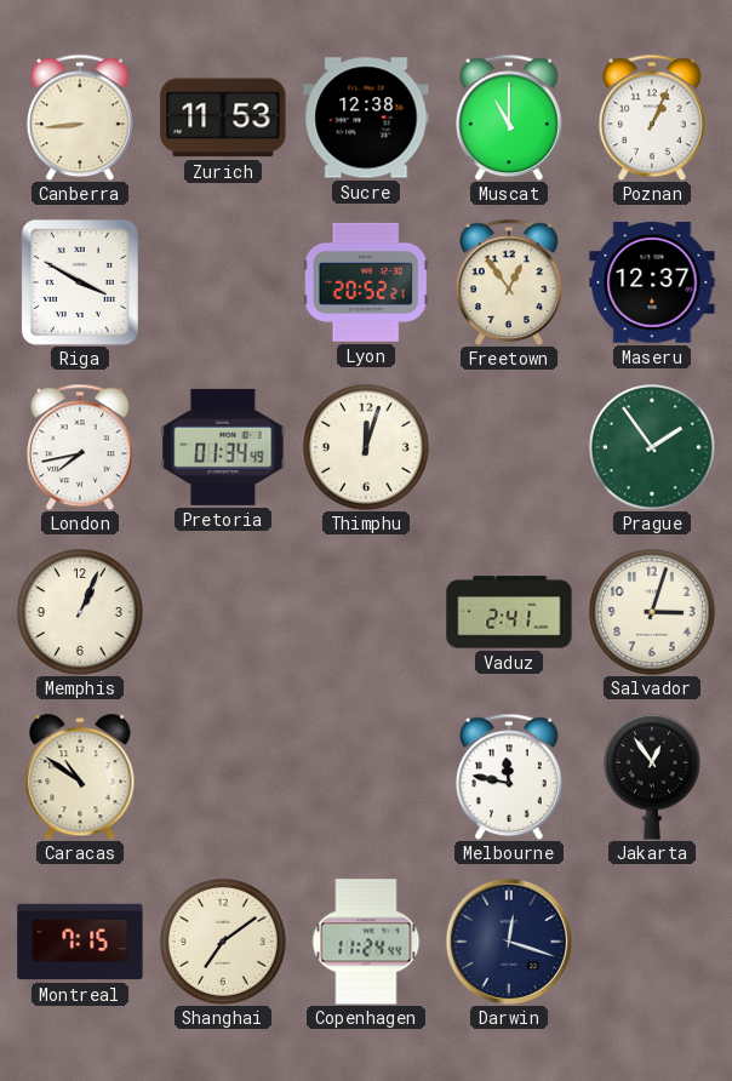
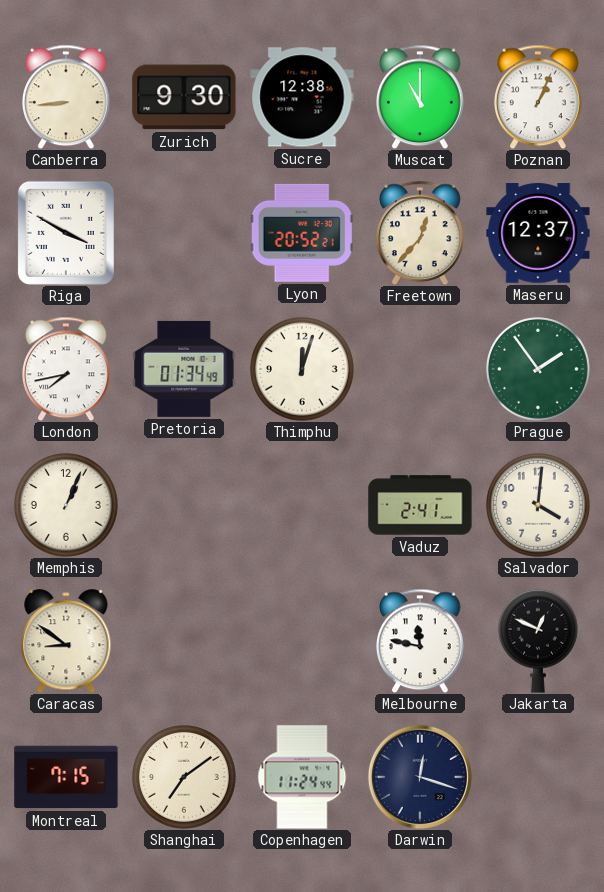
Zurich: 11:53 -> 9:30
Freetown: 12:54 -> 12:37
Salvador: 3:03 -> 4:01
Caracas: 10:51 -> 8:51
Jakarta: 12:54 -> 12:49
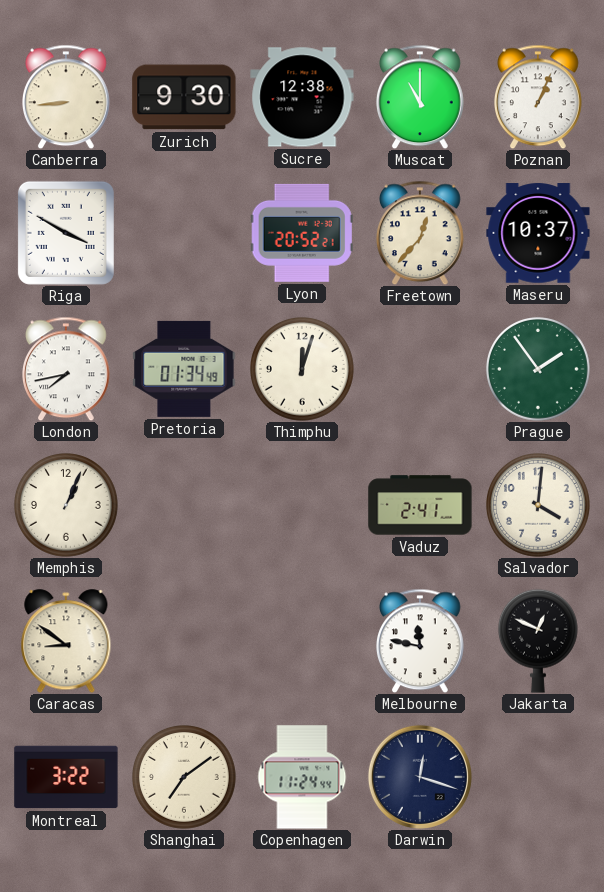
Maseru: 12:37 -> 10:37
Montreal: 7:15 -> 3:22
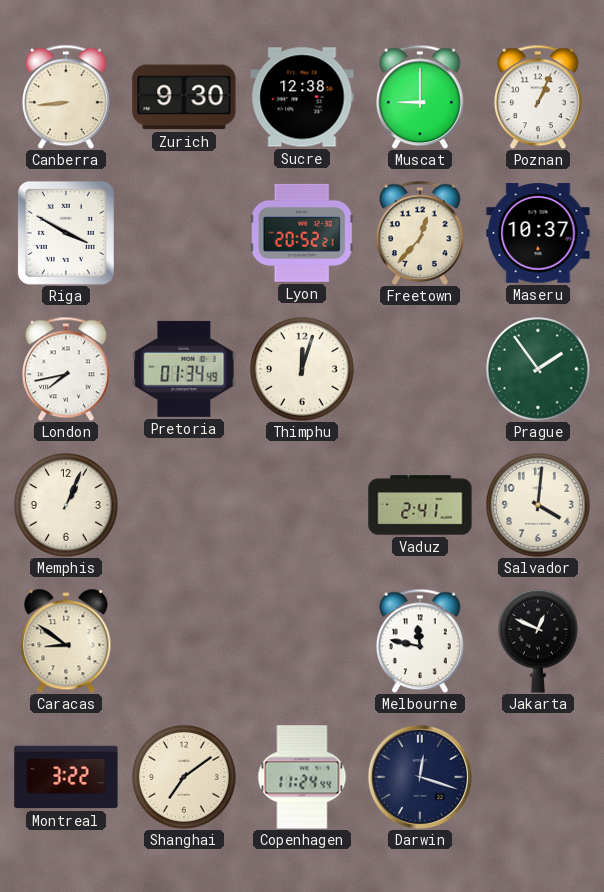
Muscat: 11:00 -> 9:00
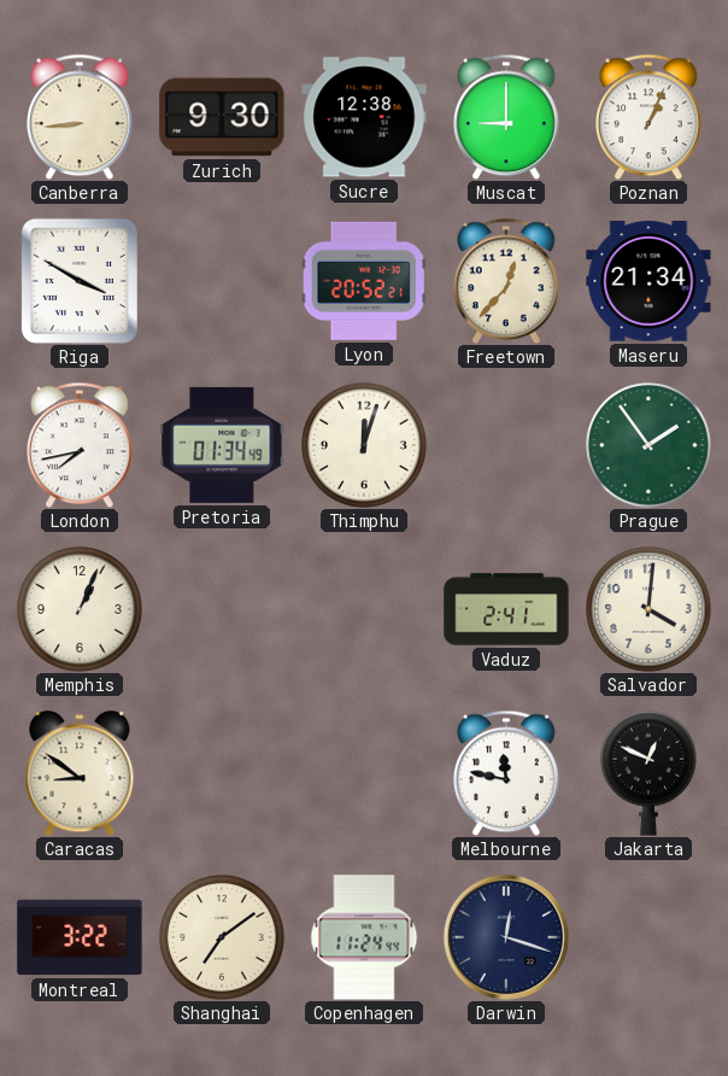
Maseru: 10:37 -> 21:34
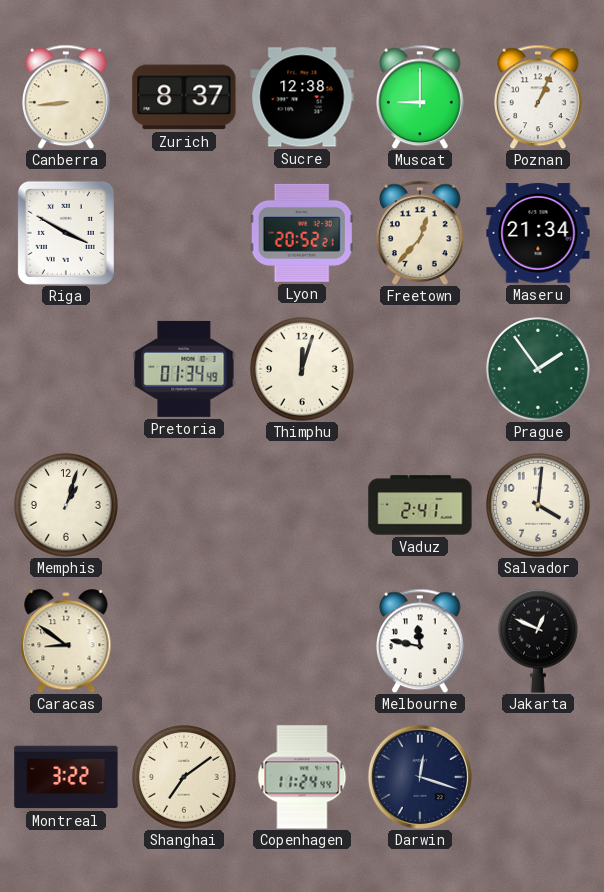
Zurich: 9:30 -> 8:37
London: 7:43 -> none
Memphis: 1:04 -> 1:03
